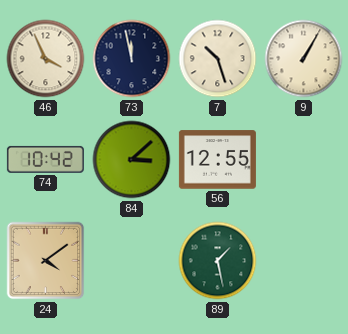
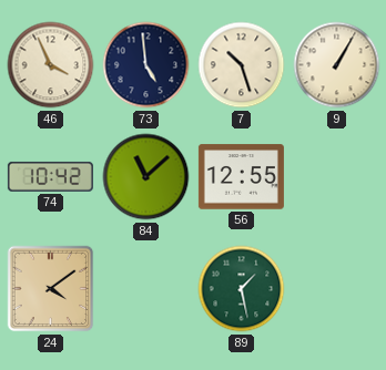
73: 11:58 -> 4:59
84: 3:08 -> 11:08
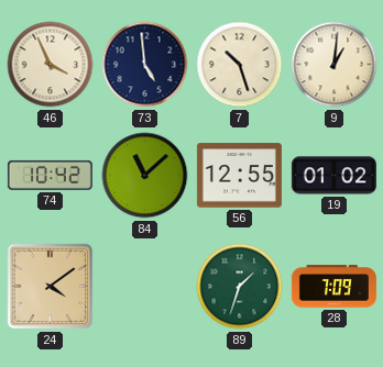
9: 1:05 -> 1:01
19: none -> 01:02
89: 1:28 -> 1:33
28: none -> 7:09
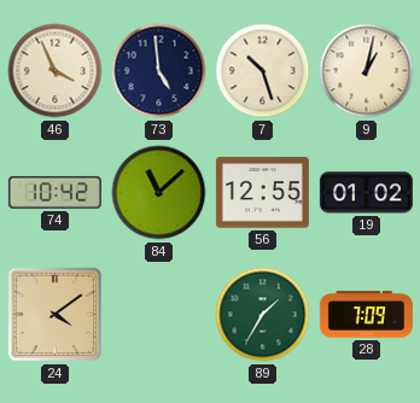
9: 1:01 -> 1:02
89: 1:33 -> 1:35
